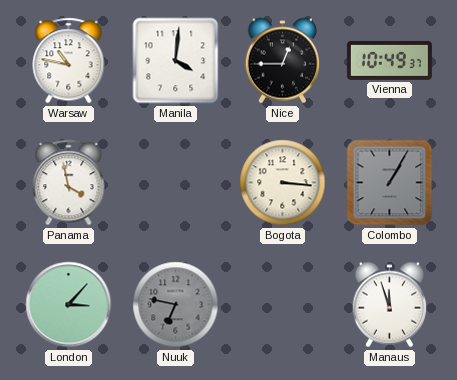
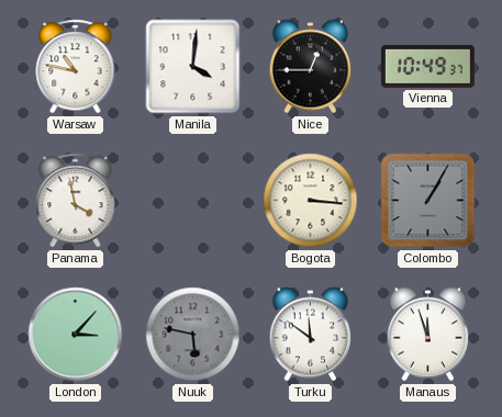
Nuuk: 6:47 -> 5:47
Turku: none -> 11:51
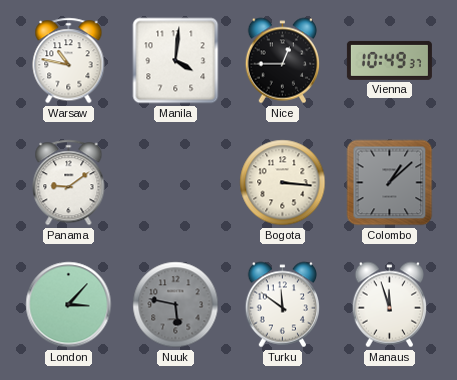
Panama: 3:58 -> 9:09
Colombo: 1:05 -> 1:08
